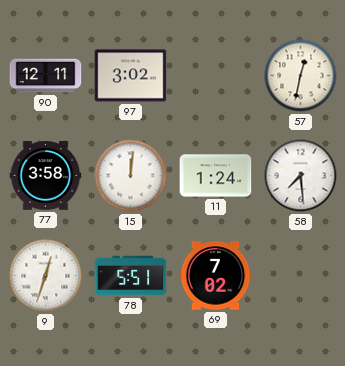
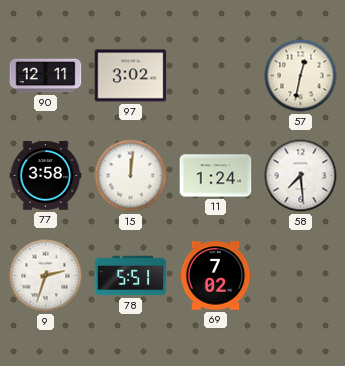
9: 12:33 -> 2:33
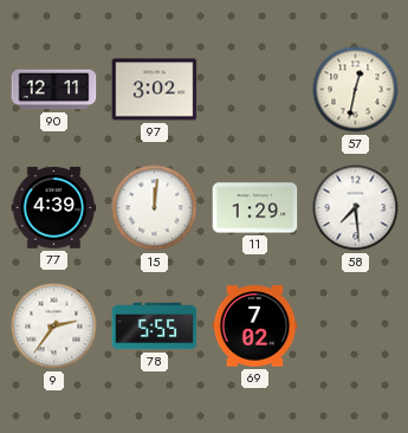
77: 3:58 -> 4:39
11: 1:24 -> 1:29
9: 2:33 -> 2:36
78: 5:51 -> 5:55
